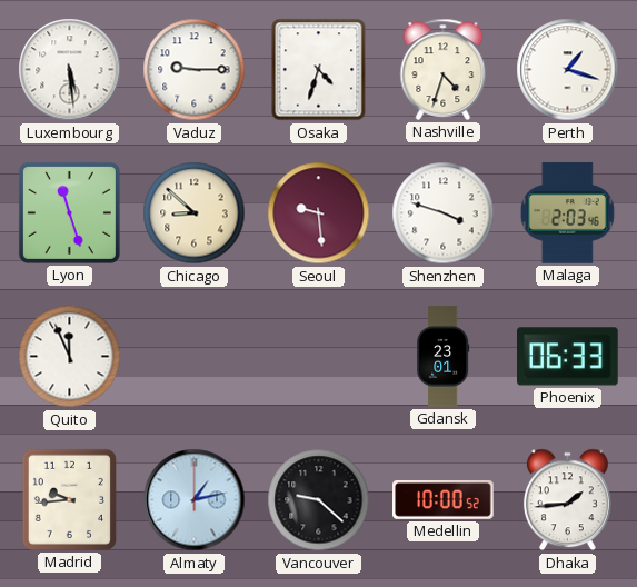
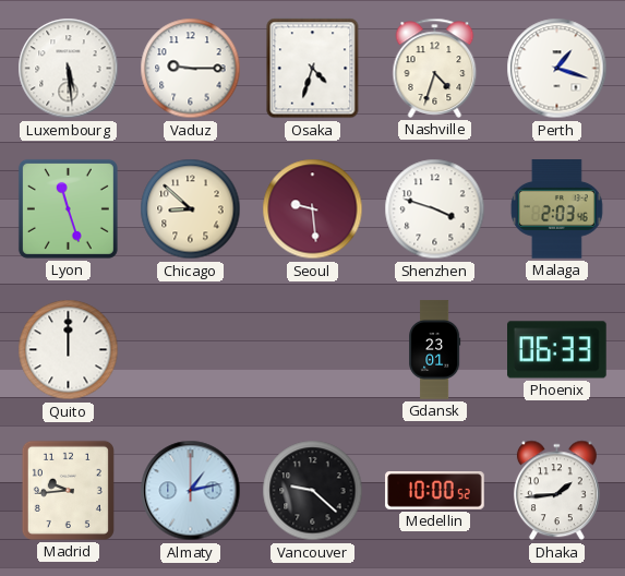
Quito: 11:56 -> 12:00
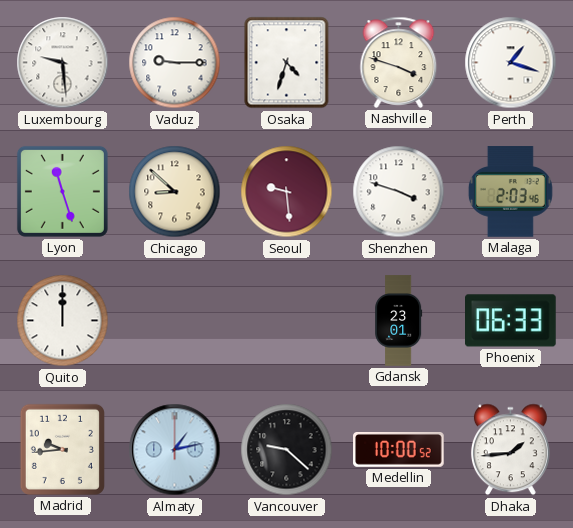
Luxembourg: 5:29 -> 9:29
Nashville: 4:33 -> 3:48
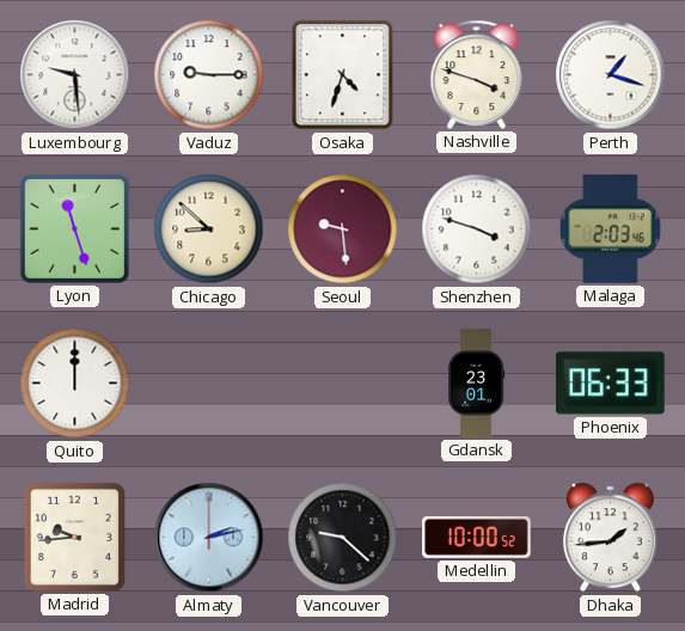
Almaty: 1:13 -> 2:13
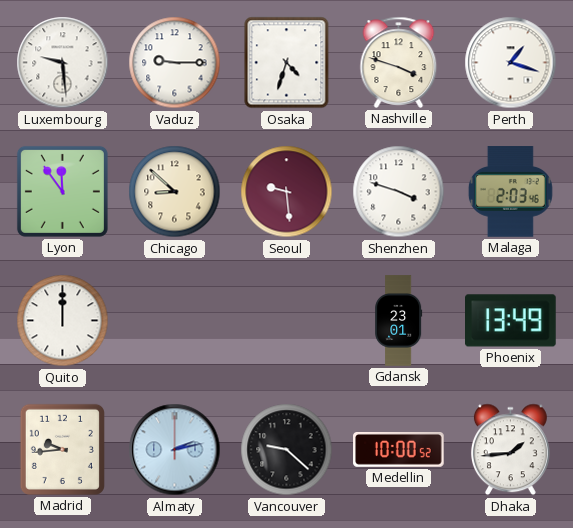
Lyon: 11:27 -> 11:54
Phoenix: 06:33 -> 13:49
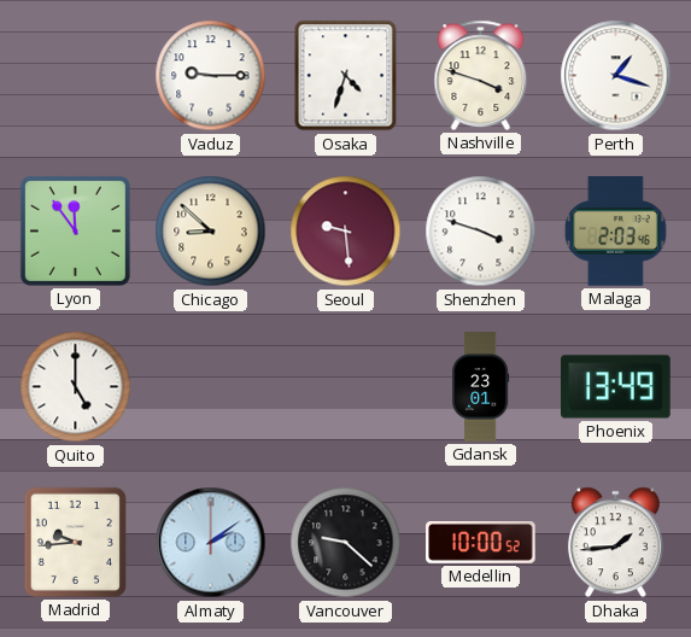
Luxembourg: 9:29 -> none
Quito: 12:00 -> 5:00
Almaty: 2:13 -> 2:09
